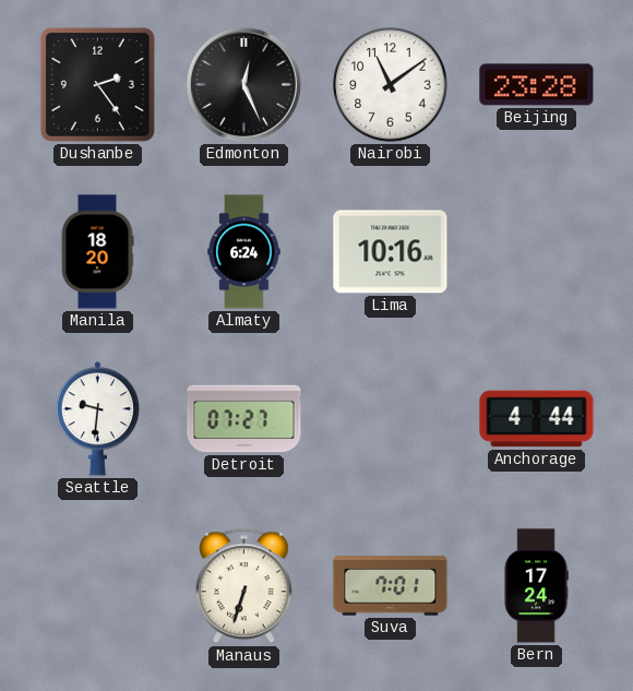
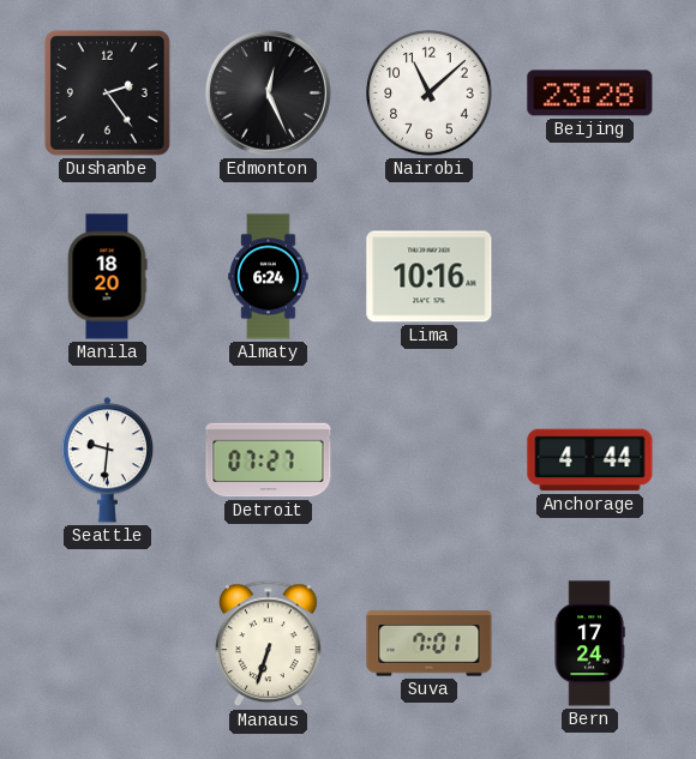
Nairobi: 11:09 -> 11:08
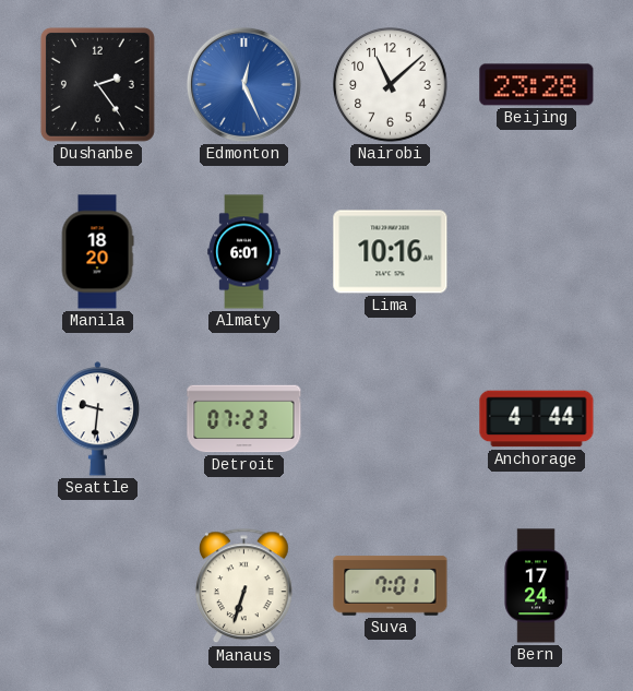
Edmonton dial: black -> blue
Almaty: 6:24 -> 6:01
Detroit: 07:27 -> 07:23
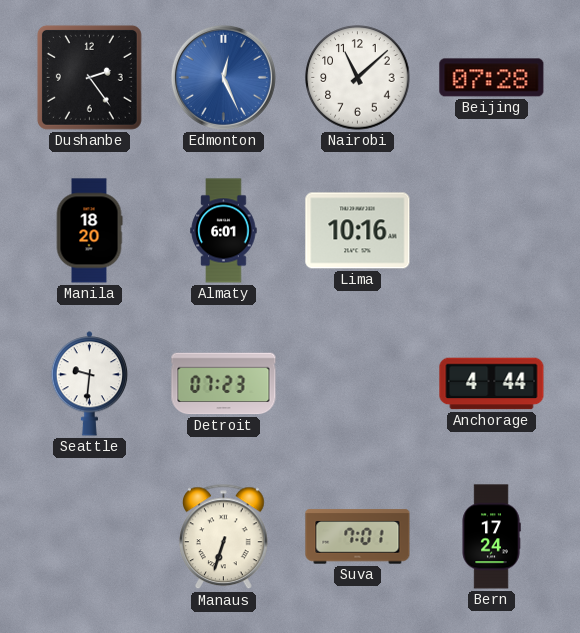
Beijing: 23:28 -> 07:28
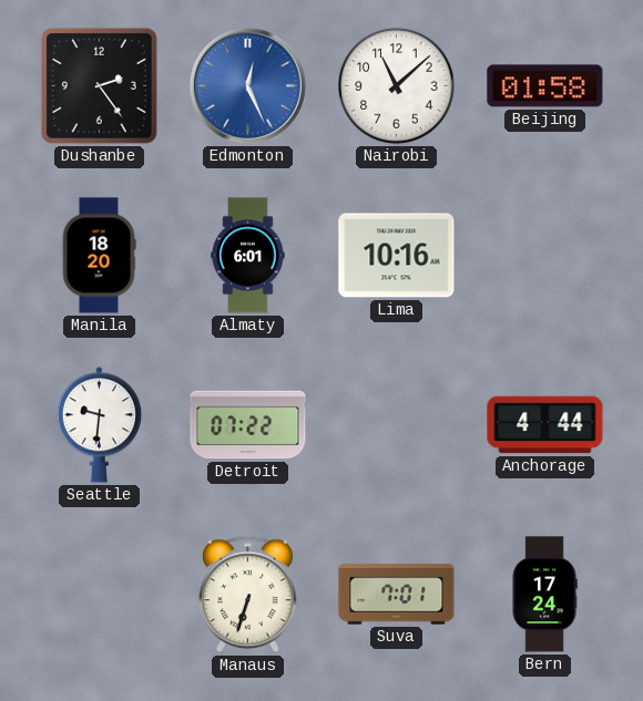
Beijing: 07:28 -> 01:58
Detroit: 07:23 -> 07:22
